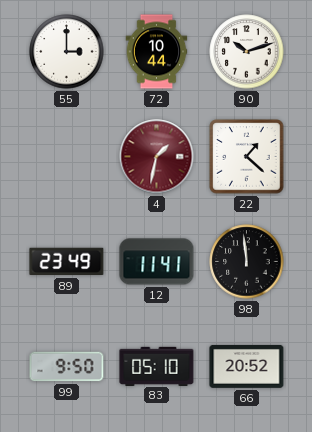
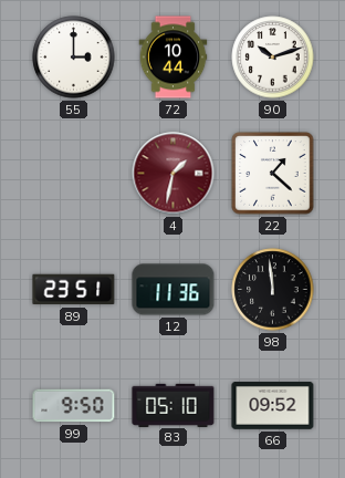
89: 23:49 -> 23:51
12: 11:41 -> 11:36
66: 20:52 -> 09:52
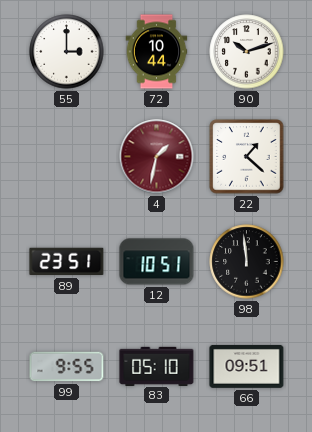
12: 11:36 -> 10:51
99: 9:50 -> 9:55
66: 09:52 -> 09:51
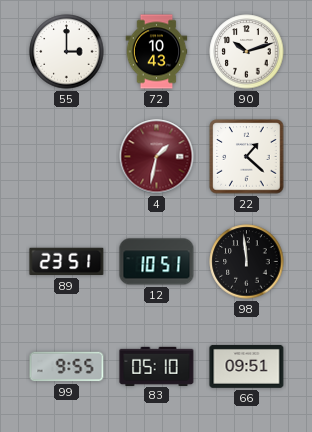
72: 10:44 -> 10:43
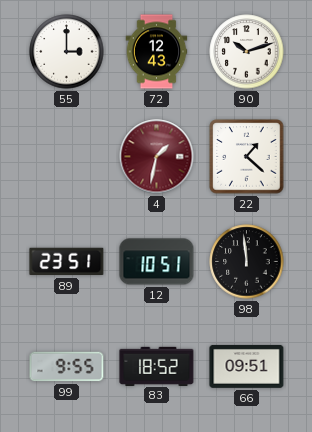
72: 10:43 -> 12:43
83: 05:10 -> 18:52
